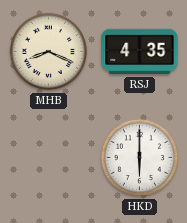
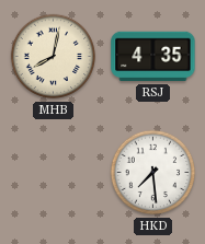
MHB: 8:19 -> 8:02
HKD: 6:00 -> 7:29
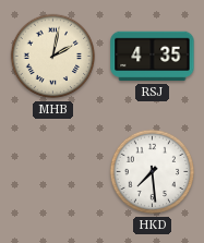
MHB: 8:02 -> 2:02
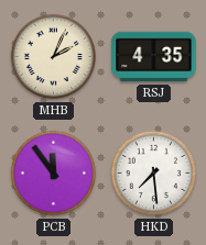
MHB: 2:02 -> 2:04
PCB: none -> 11:54
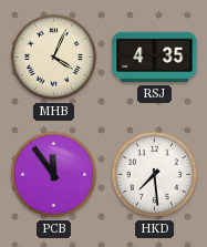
MHB: 2:04 -> 4:04
